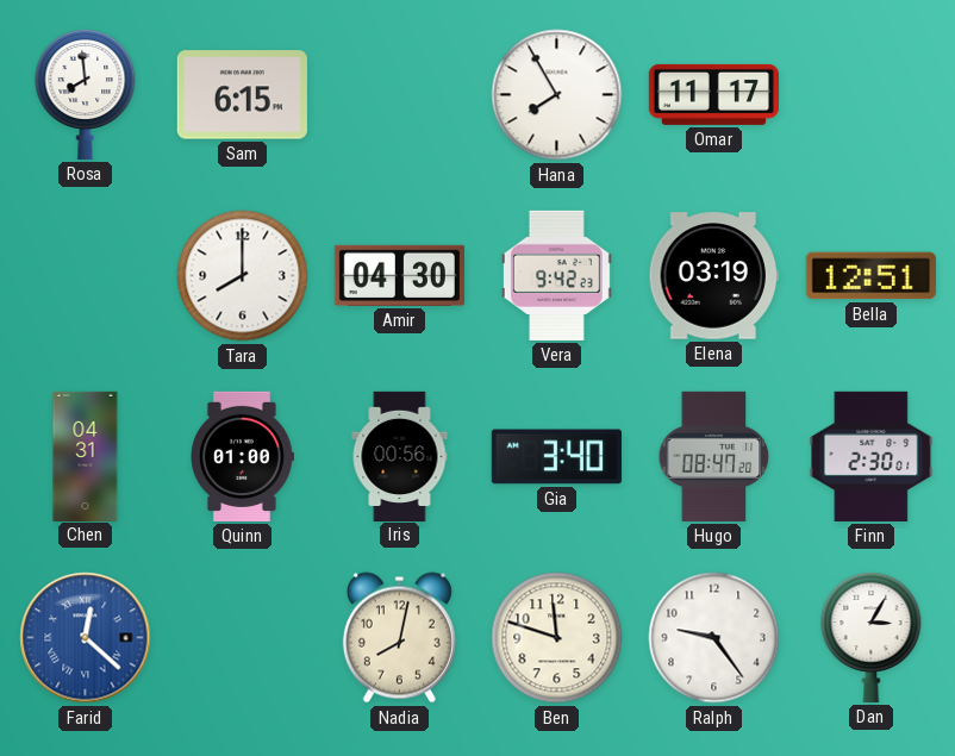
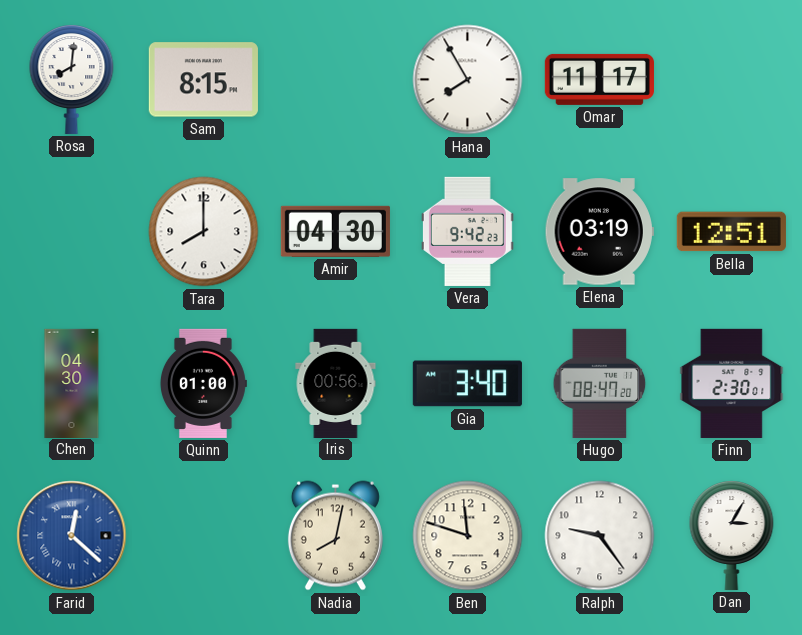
Rosa: 7:59 -> 8:01
Sam: 6:15 -> 8:15
Chen: 04:31 -> 04:30
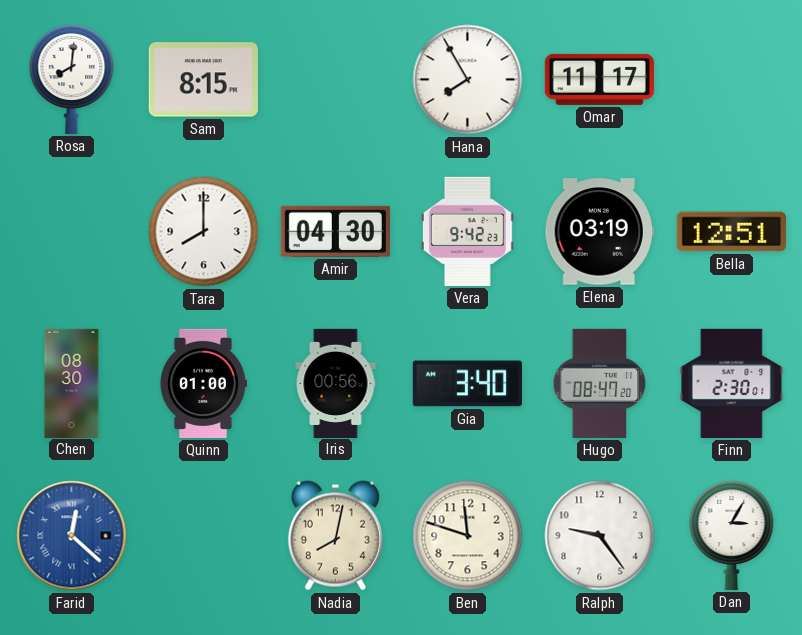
Chen: 04:30 -> 08:30
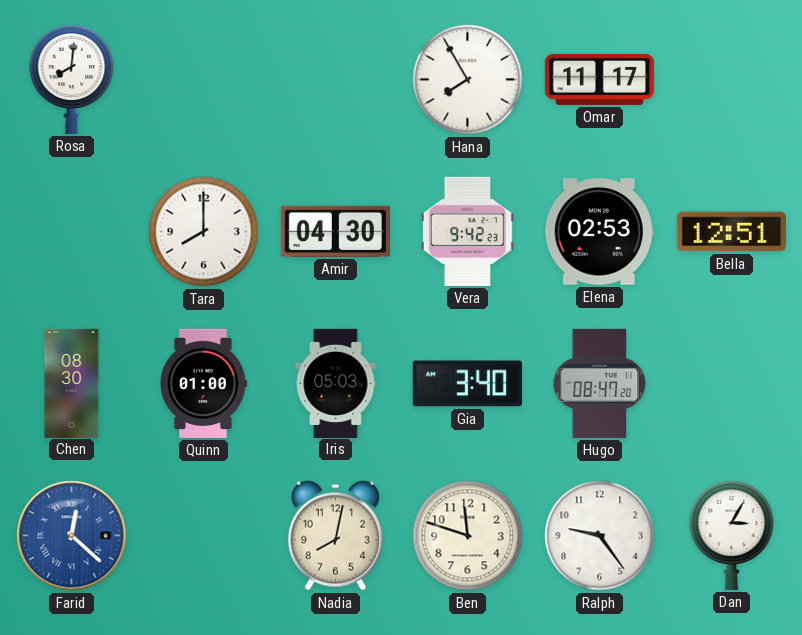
Sam: 8:15 -> none
Elena: 03:19 -> 02:53
Iris: 00:56 -> 05:03
Finn: 2:30 -> none
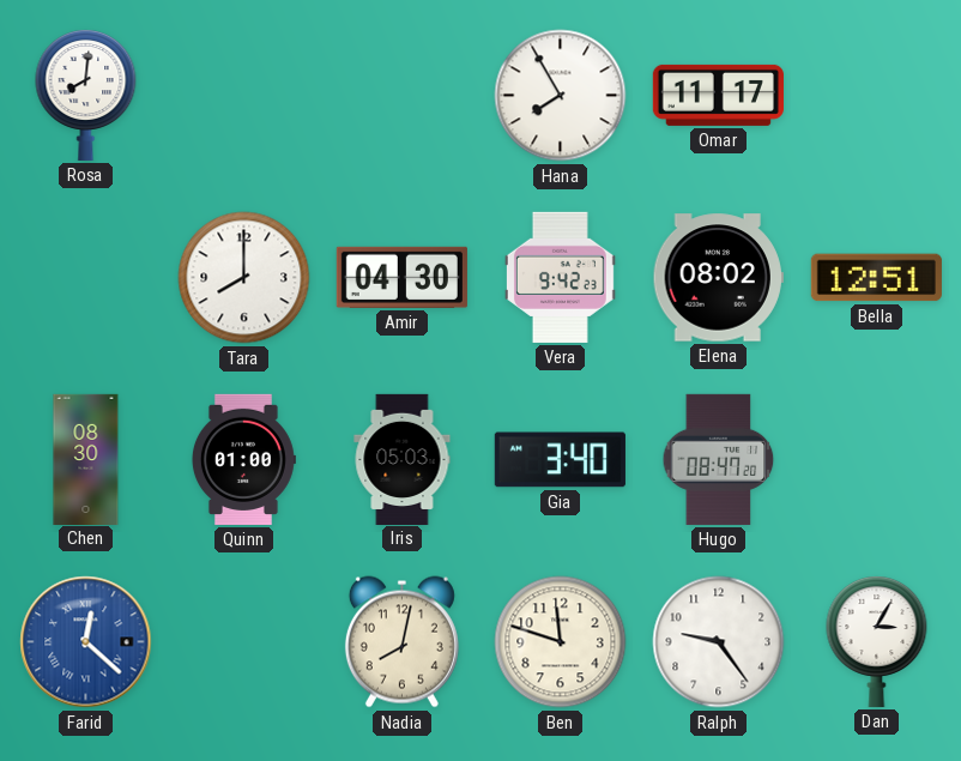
Elena: 02:53 -> 08:02
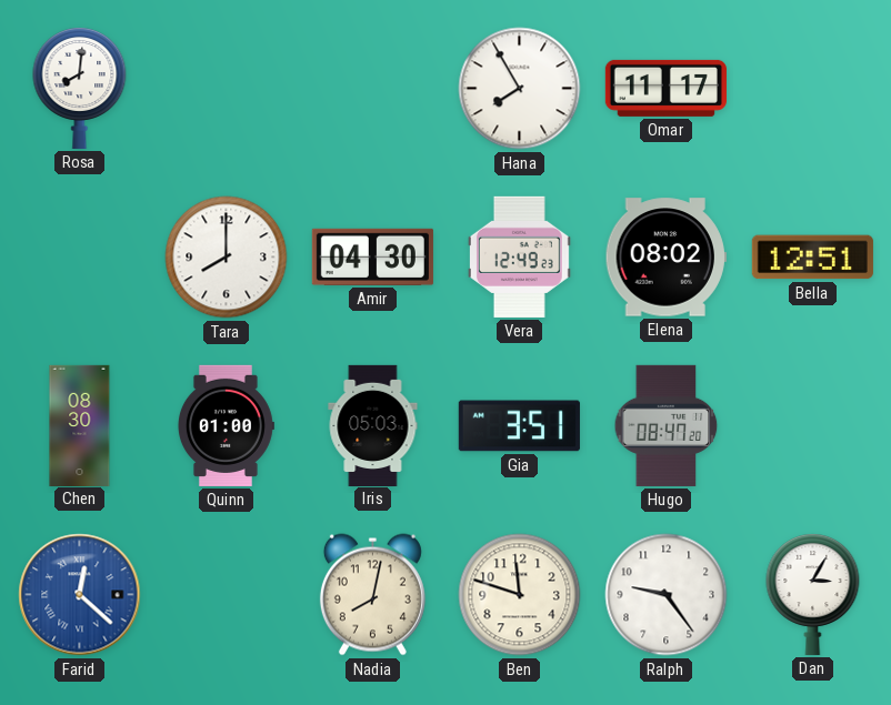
Vera: 9:42 -> 12:49
Gia: 3:40 -> 3:51
